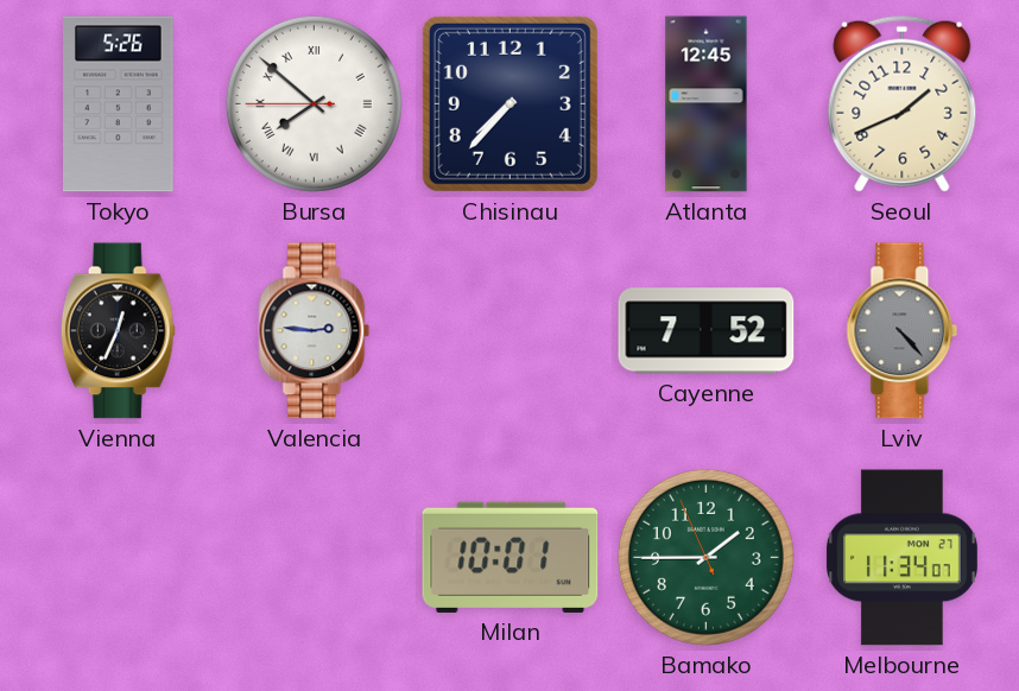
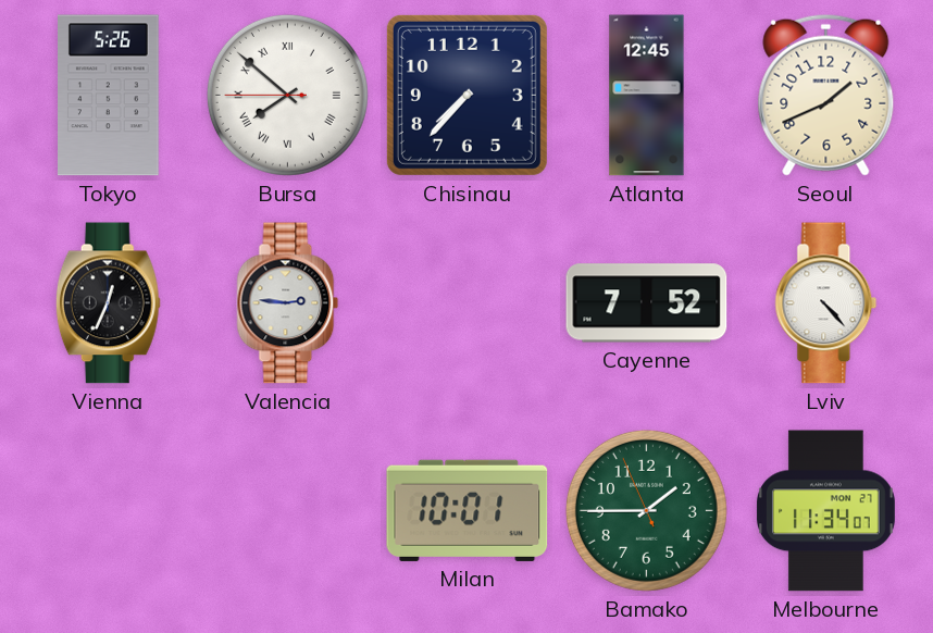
Lviv dial: grey -> white
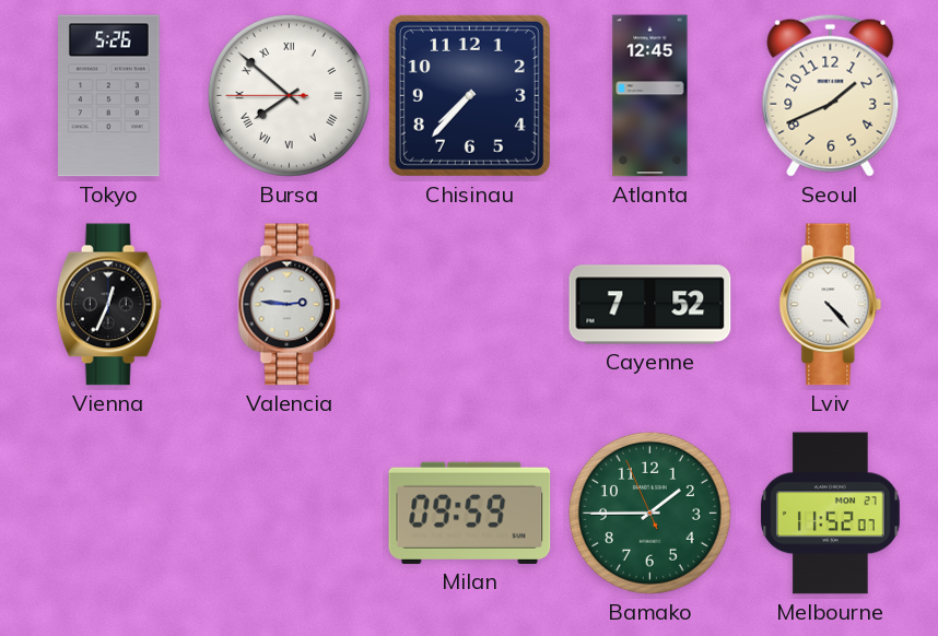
Milan: 10:01 -> 09:59
Melbourne: 11:34 -> 11:52
